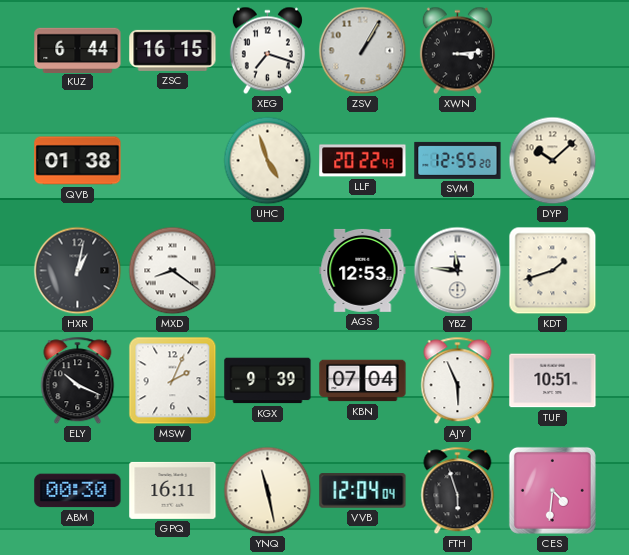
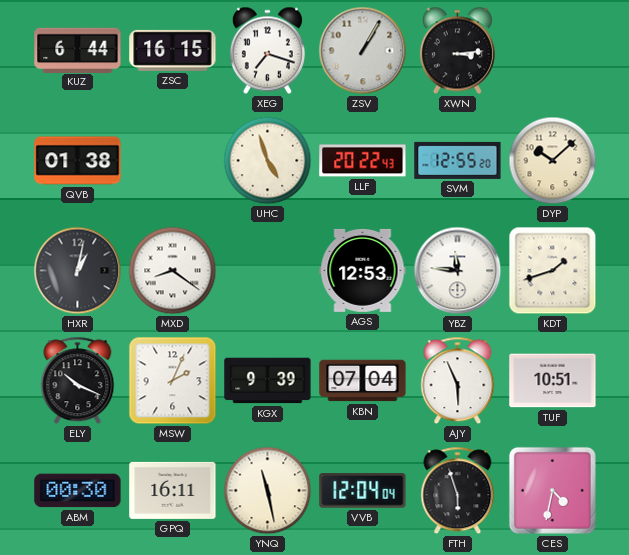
CES: 4:31 -> 4:32
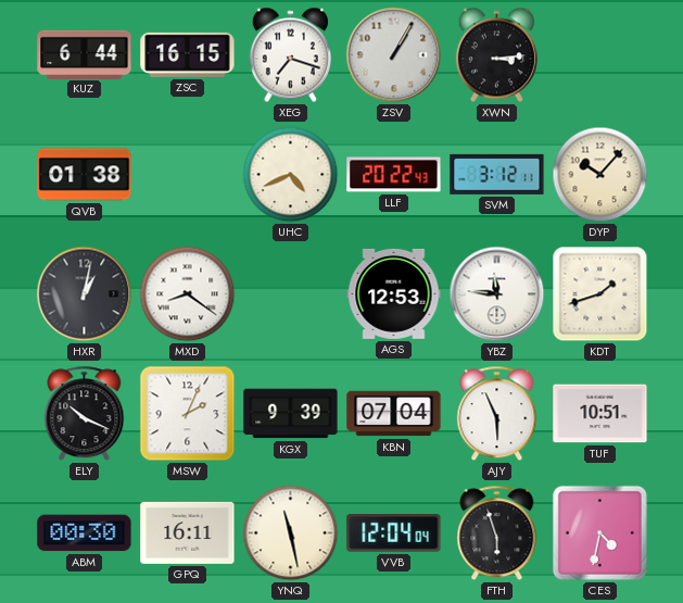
UHC: 4:57 -> 4:41
SVM: 12:55 -> 3:12
DYP: 10:08 -> 10:07
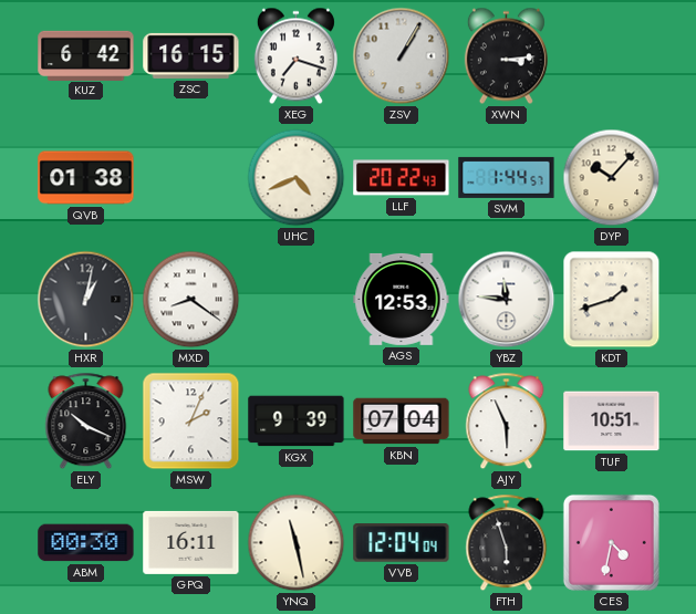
KUZ: 6:44 -> 6:42
SVM: 3:12 -> 1:44
